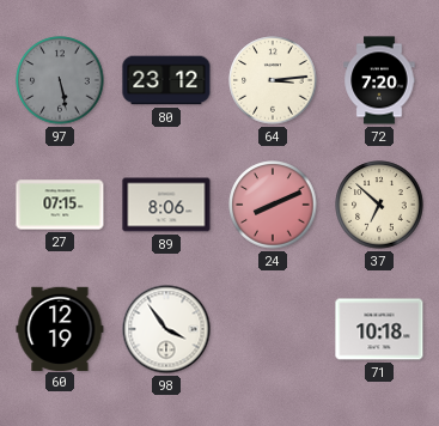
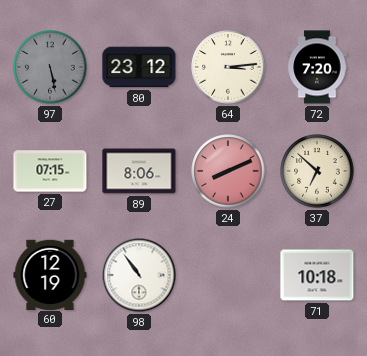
98: 3:54 -> 10:54
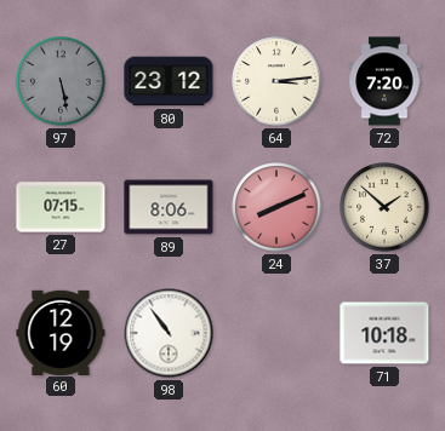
37: 6:52 -> 1:52
